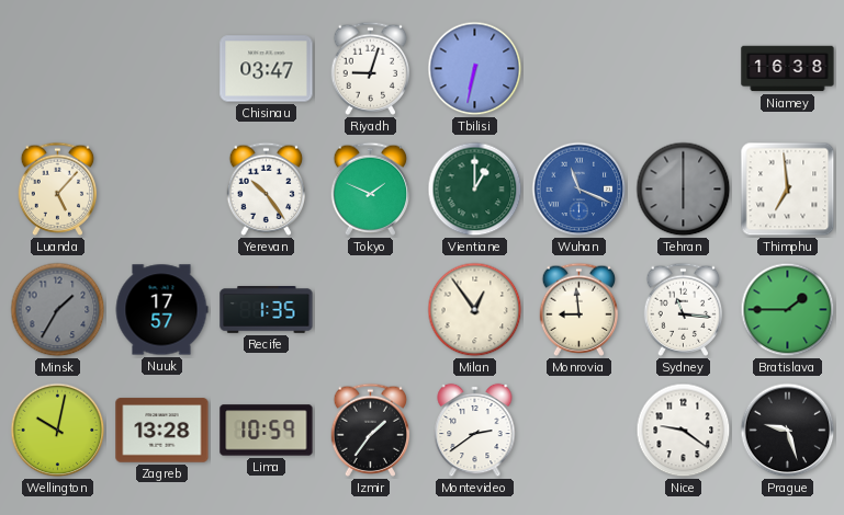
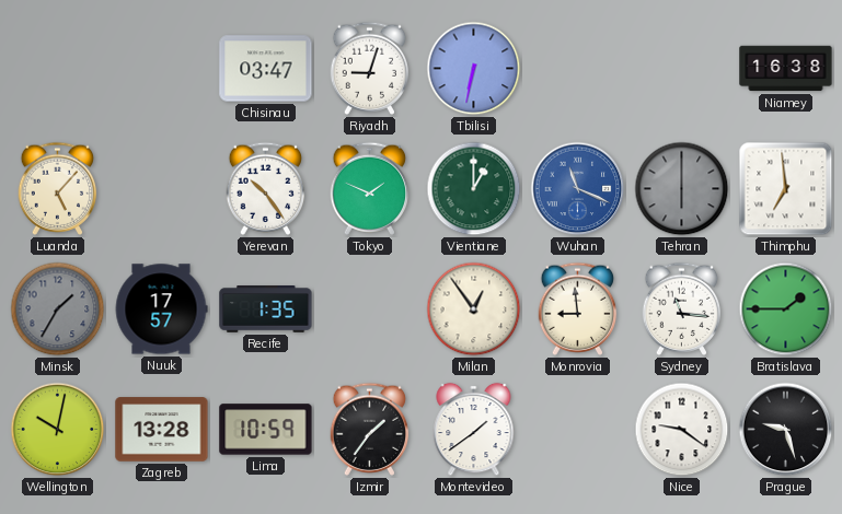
Montevideo: 2:39 -> 1:39
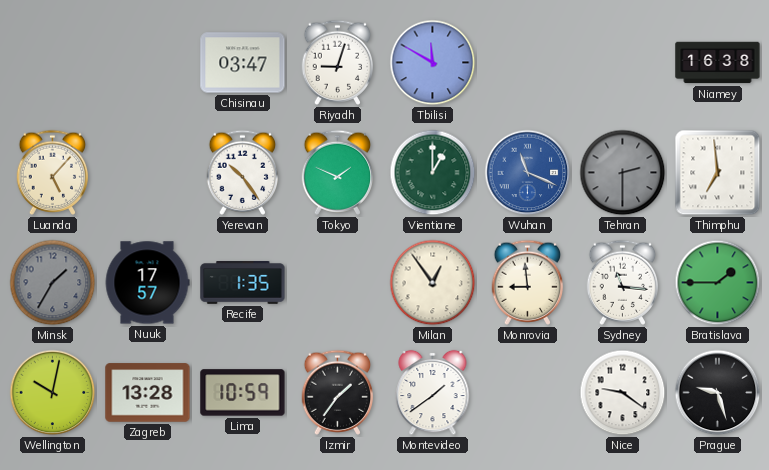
Tbilisi: 6:32 -> 11:50
Tehran: 6:00 -> 2:30
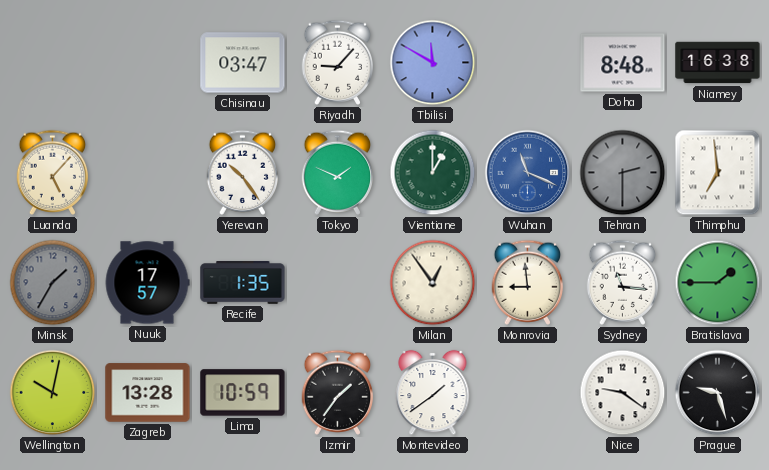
Riyadh: 9:03 -> 9:07
Doha: none -> 8:48
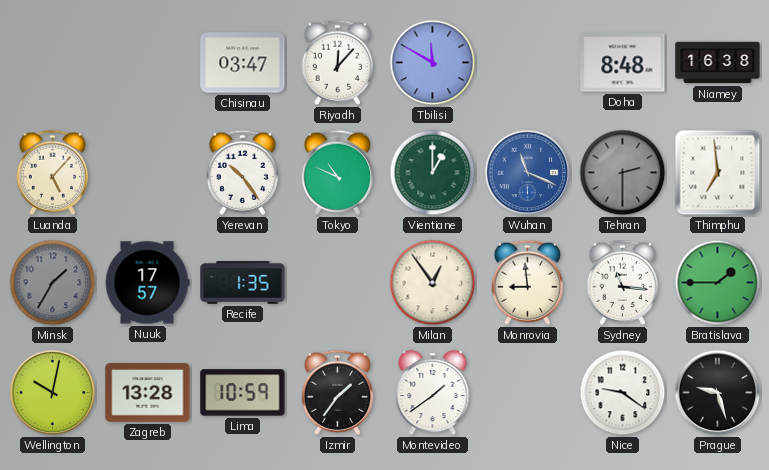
Riyadh: 9:07 -> 12:07
Tokyo: 1:49 -> 10:49
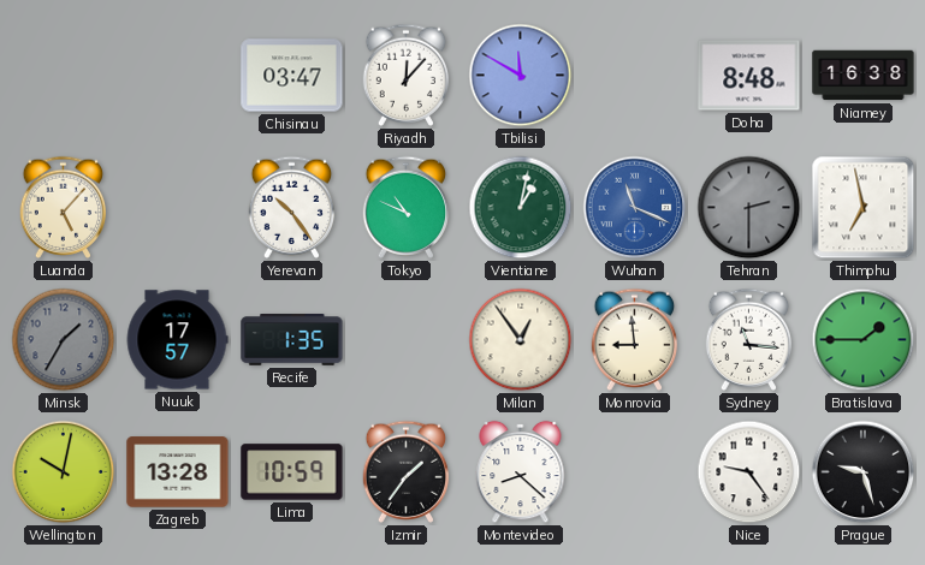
Vientiane: 1:00 -> 1:02
Thimphu: 6:59 -> 6:58
Montevideo: 1:39 -> 8:22
Nice: 9:21 -> 9:24
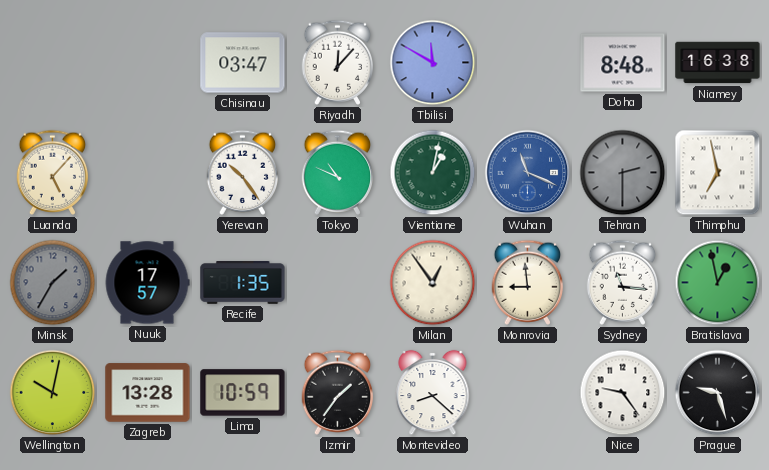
Bratislava: 1:45 -> 12:58
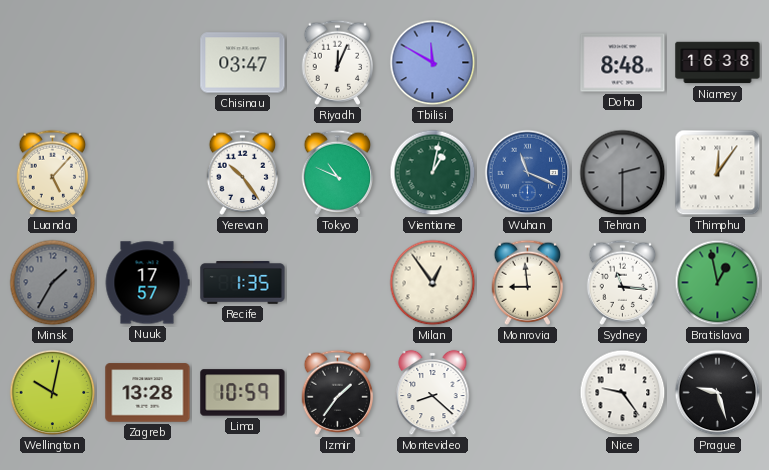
Riyadh: 12:07 -> 12:04
Thimphu: 6:58 -> 12:06
